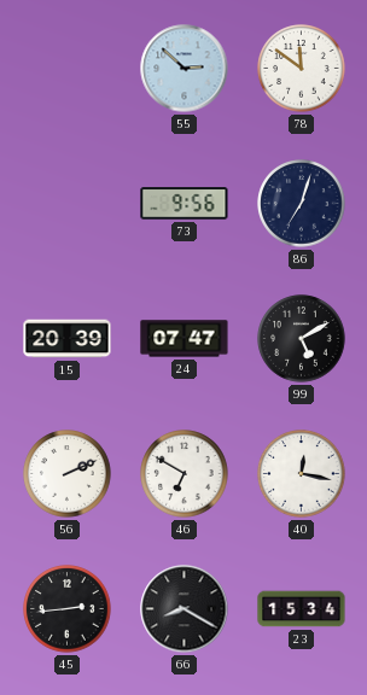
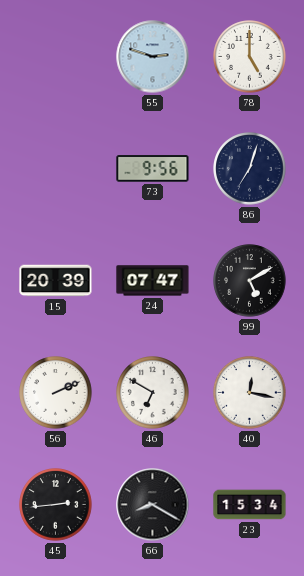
55: 2:52 -> 2:48
78: 11:51 -> 5:00
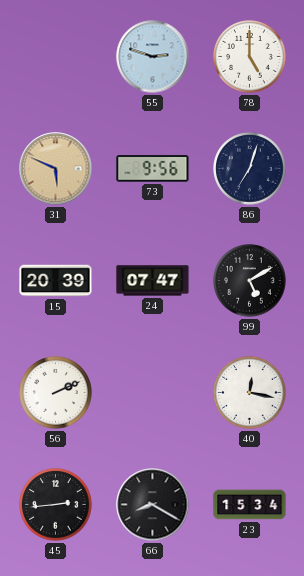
31: none -> 5:49
46: 6:50 -> none
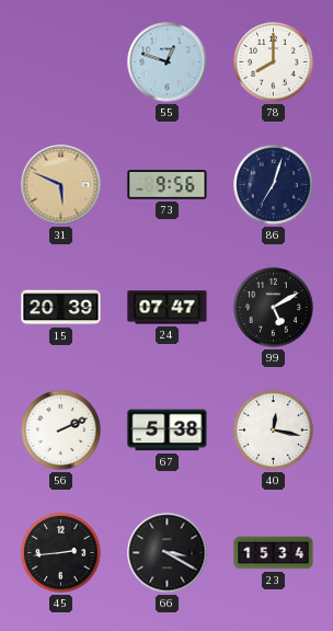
55: 2:48 -> 12:48
78: 5:00 -> 8:00
67: none -> 5:38
66: 8:20 -> 3:20
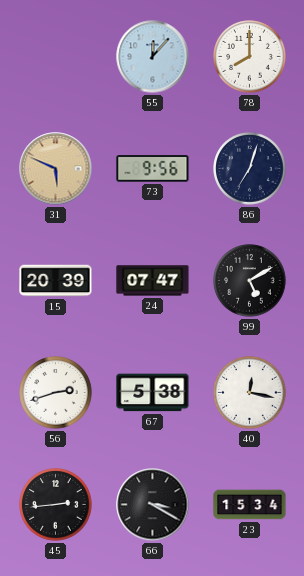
55: 12:48 -> 12:07
56: 2:11 -> 2:42
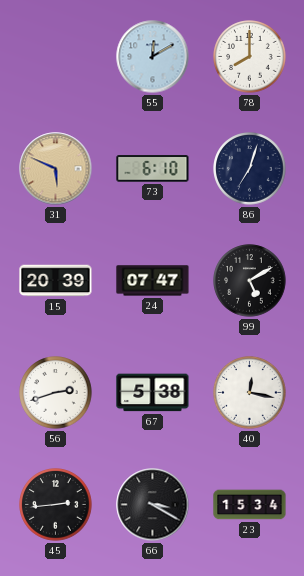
55: 12:07 -> 12:10
73: 9:56 -> 6:10
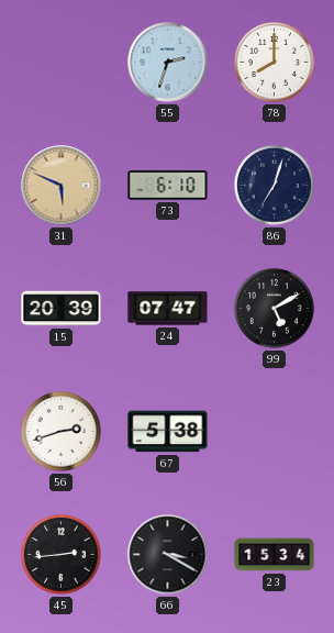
55: 12:10 -> 2:33
40: 12:17 -> none
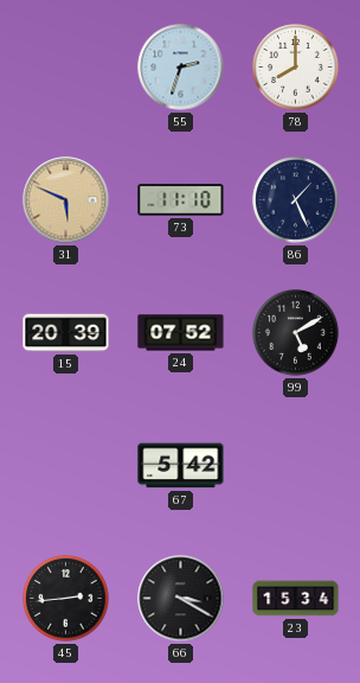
73: 6:10 -> 11:10
86: 7:03 -> 1:26
24: 07:47 -> 07:52
56: 2:42 -> none
67: 5:38 -> 5:42
